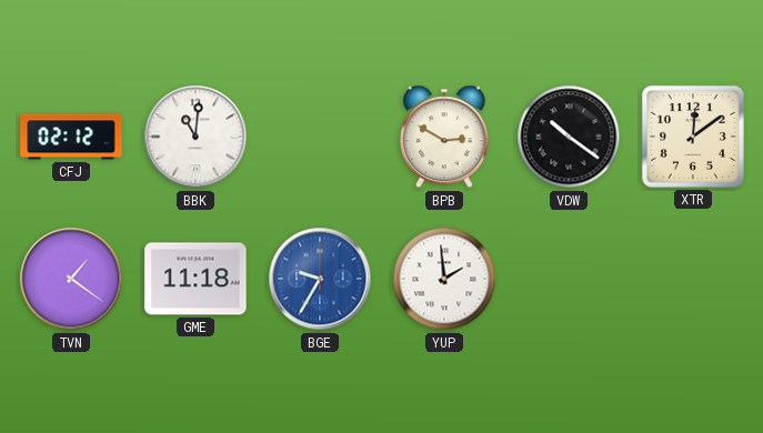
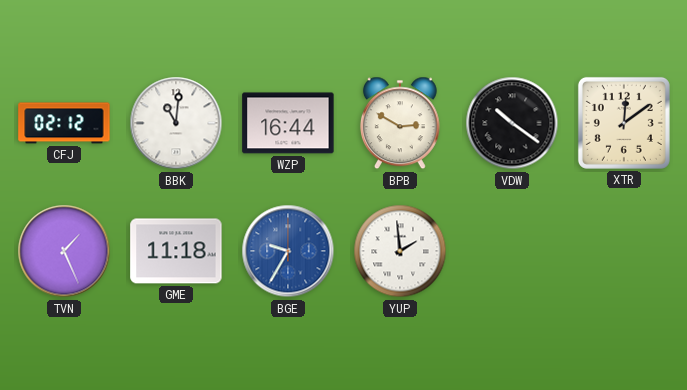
WZP: none -> 16:44
TVN: 1:21 -> 1:26
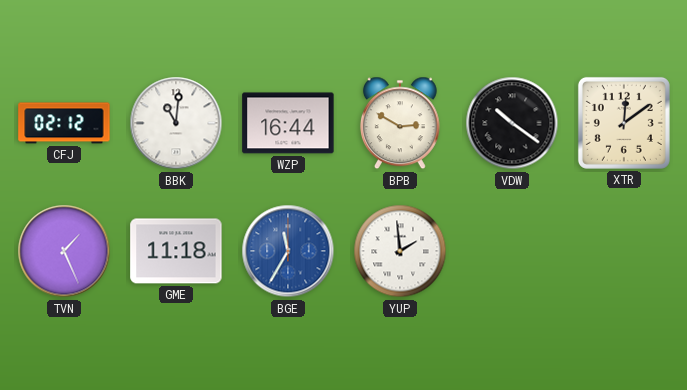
BGE: 9:35 -> 11:35
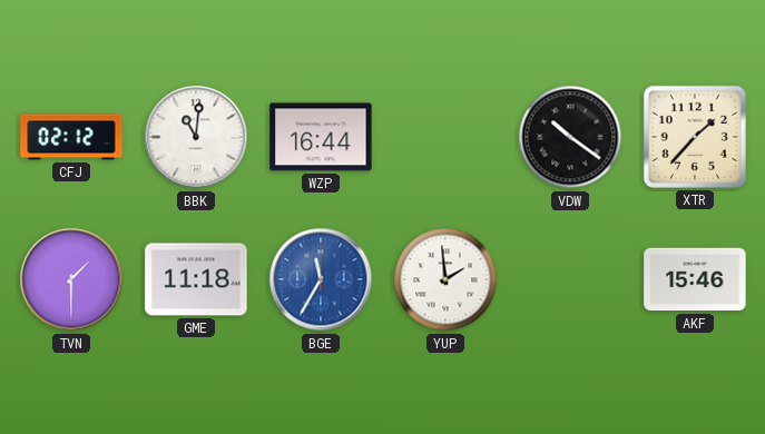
BPB: 2:50 -> none
XTR: 12:09 -> 1:37
TVN: 1:26 -> 1:30
AKF: none -> 15:46
